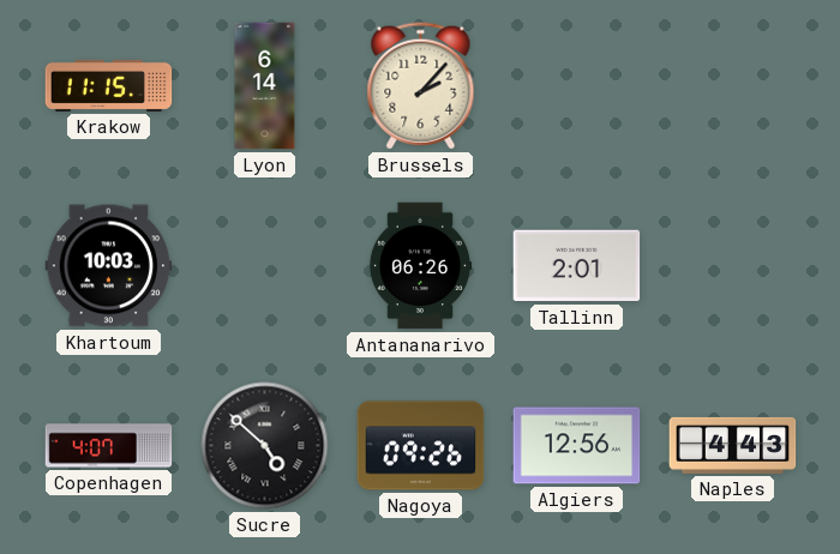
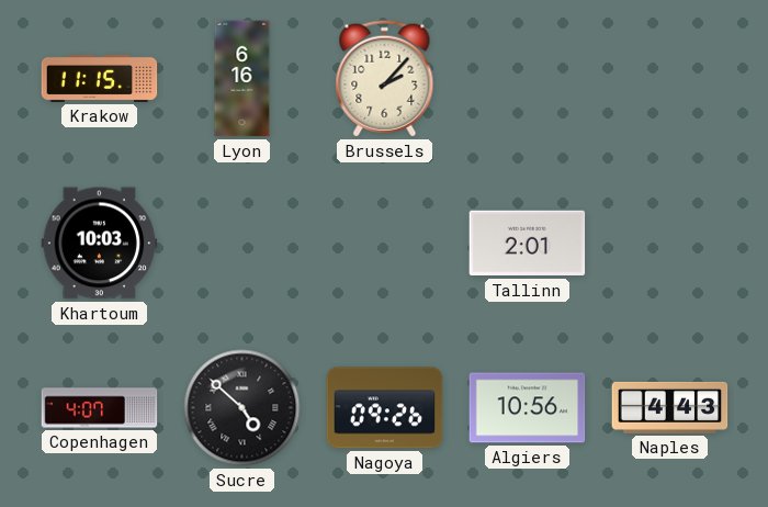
Lyon: 6:14 -> 6:16
Antananarivo: 06:26 -> none
Algiers: 12:56 -> 10:56
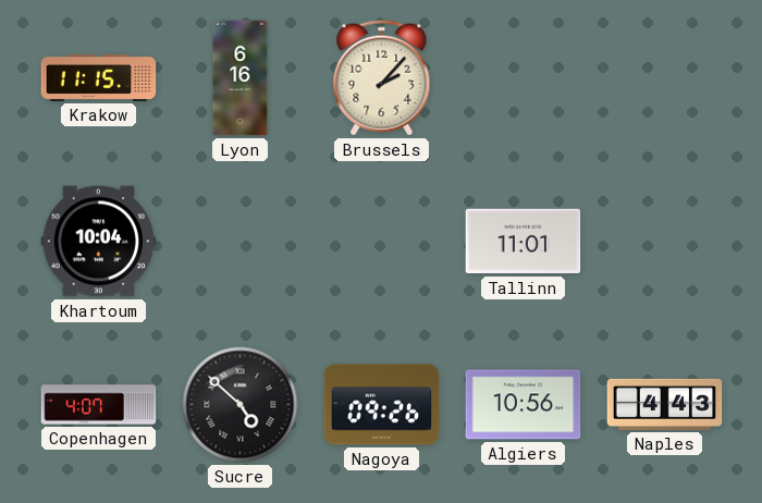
Khartoum: 10:03 -> 10:04
Tallinn: 2:01 -> 11:01
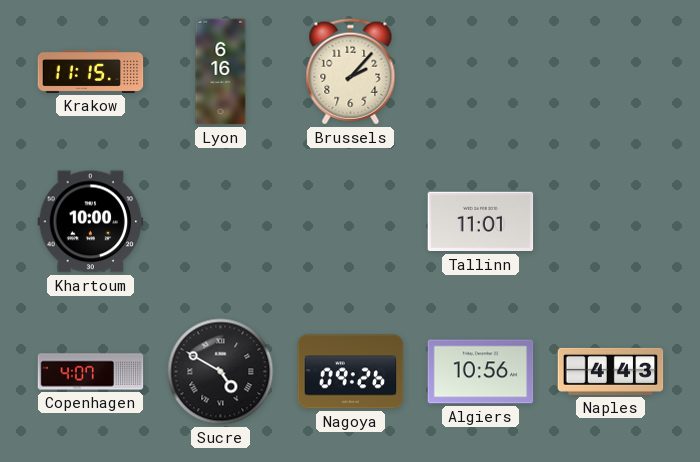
Khartoum: 10:04 -> 10:00
Sucre: 4:52 -> 4:50
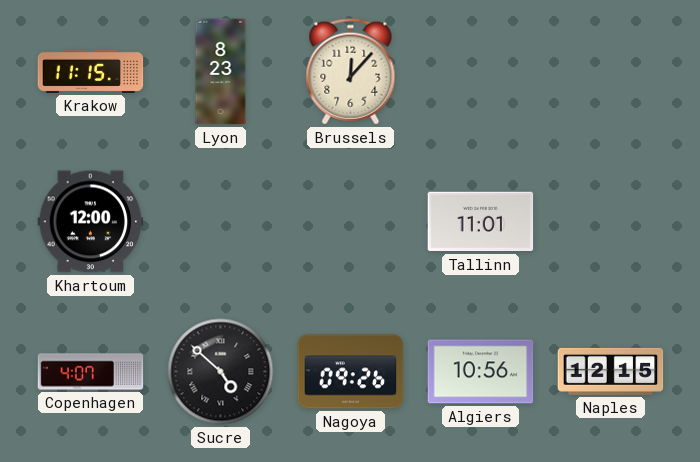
Lyon: 6:16 -> 8:23
Brussels: 2:07 -> 12:07
Khartoum: 10:00 -> 12:00
Sucre: 4:50 -> 4:52
Naples: 4:43 -> 12:15
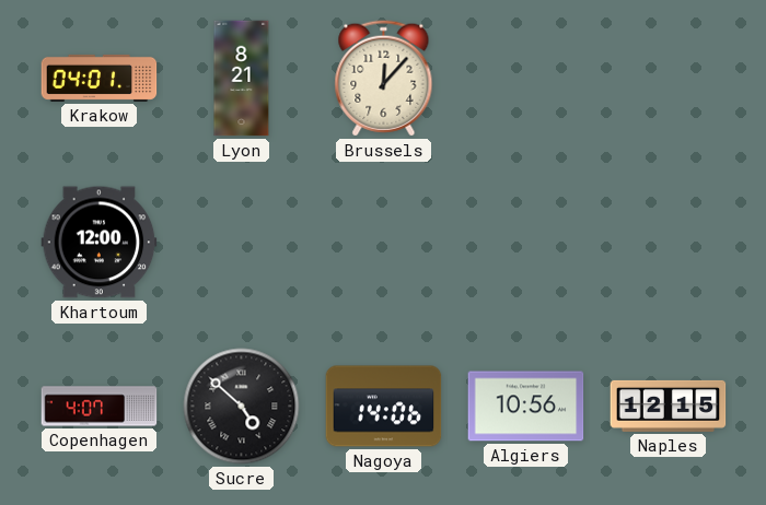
Krakow: 11:15 -> 04:01
Lyon: 8:23 -> 8:21
Tallinn: 11:01 -> none
Nagoya: 09:26 -> 14:06
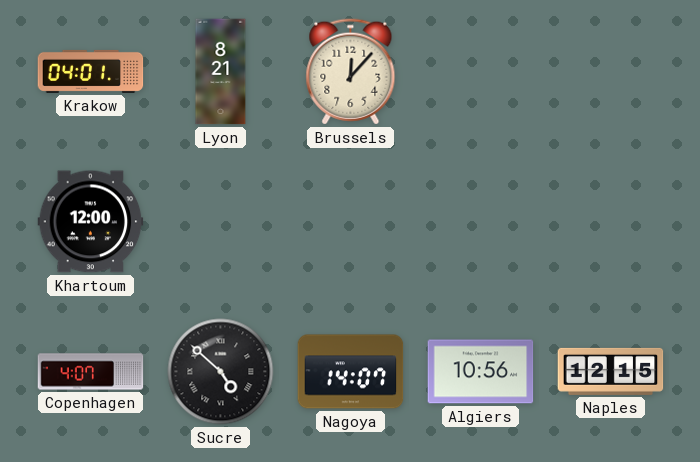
Nagoya: 14:06 -> 14:07
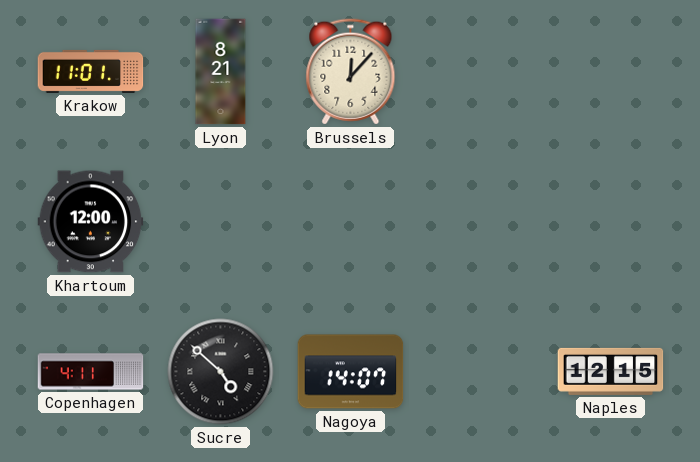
Krakow: 04:01 -> 11:01
Copenhagen: 4:07 -> 4:11
Algiers: 10:56 -> none
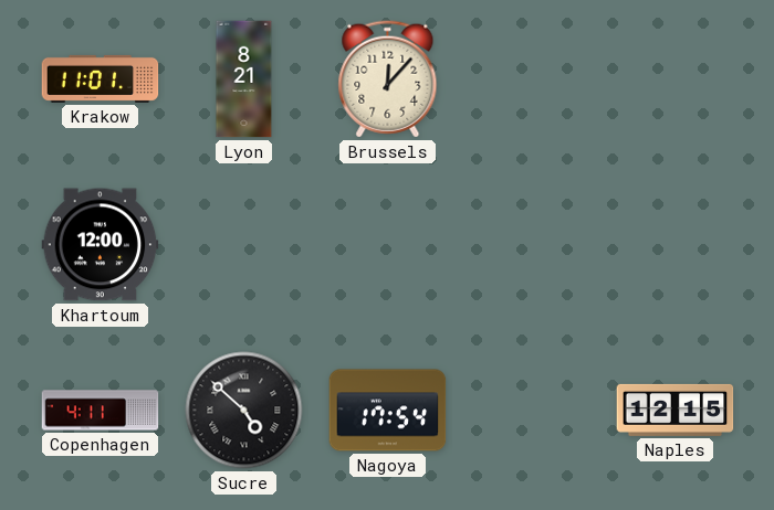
Nagoya: 14:07 -> 17:54
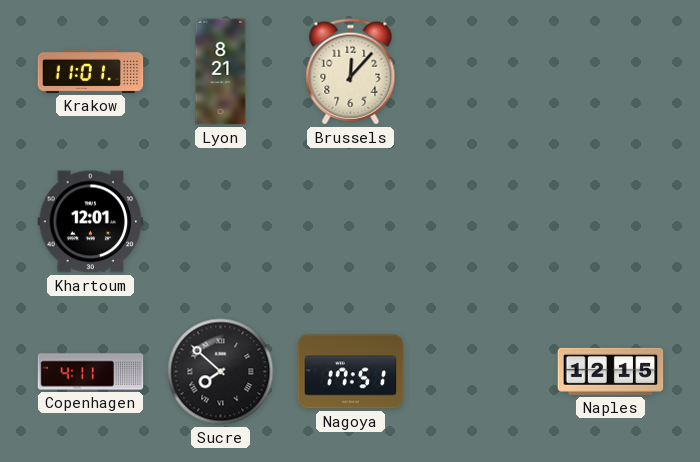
Khartoum: 12:00 -> 12:01
Sucre: 4:52 -> 7:52
Nagoya: 17:54 -> 17:51
